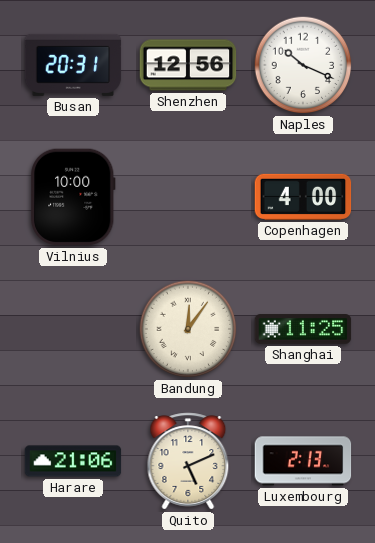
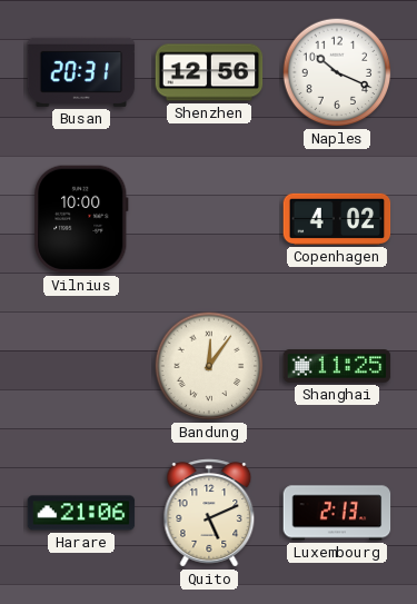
Copenhagen: 4:00 -> 4:02
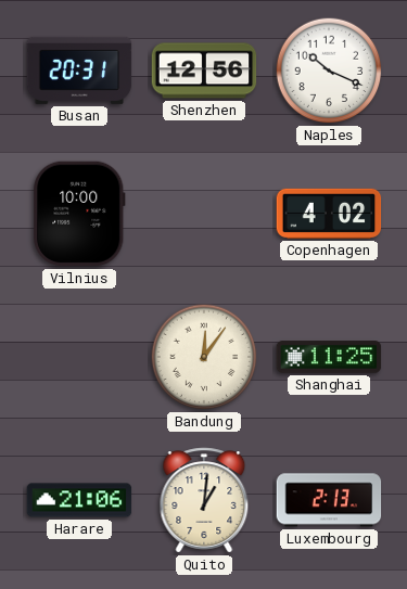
Quito: 5:11 -> 1:01
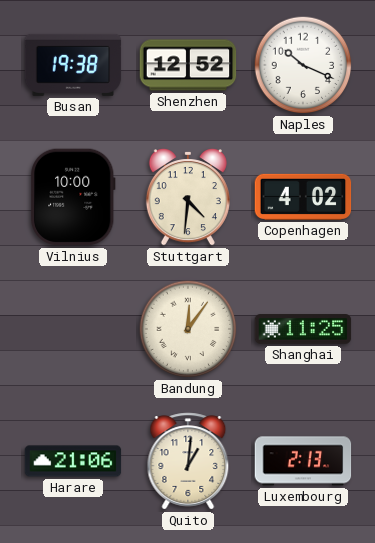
Busan: 20:31 -> 19:38
Shenzhen: 12:56 -> 12:52
Stuttgart: none -> 4:31
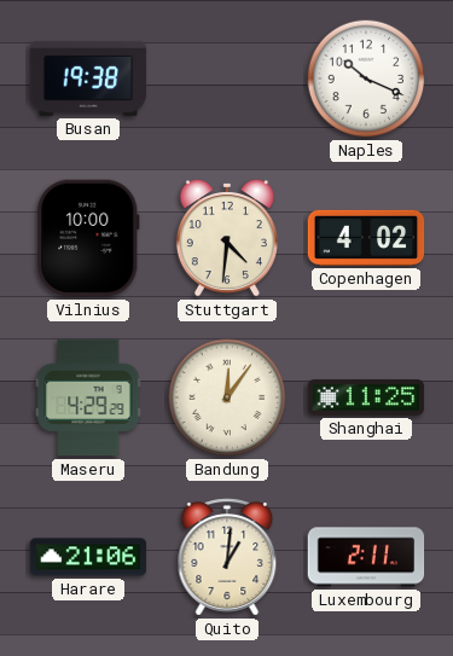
Shenzhen: 12:52 -> none
Maseru: none -> 4:29
Luxembourg: 2:13 -> 2:11
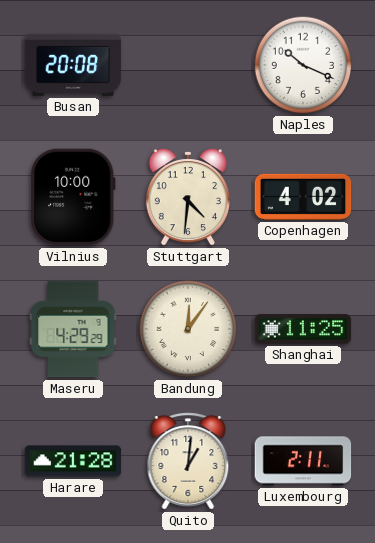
Busan: 19:38 -> 20:08
Harare: 21:06 -> 21:28
